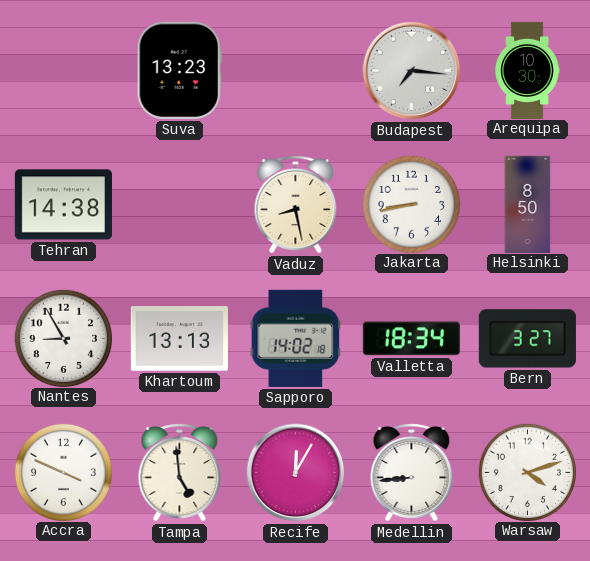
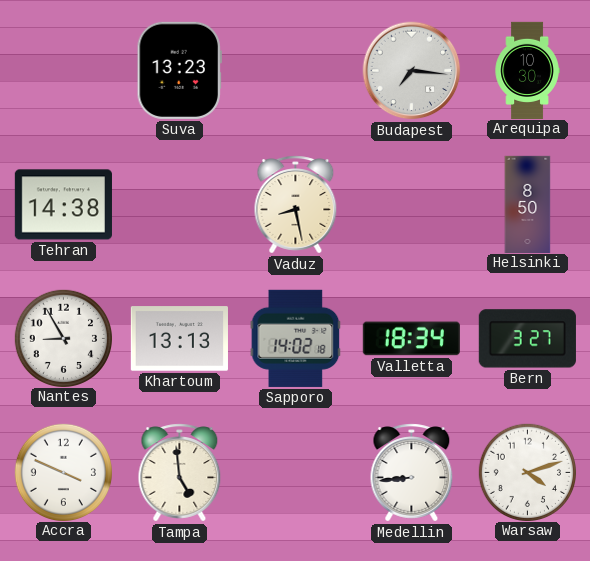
Jakarta: 8:43 -> none
Recife: 12:05 -> none
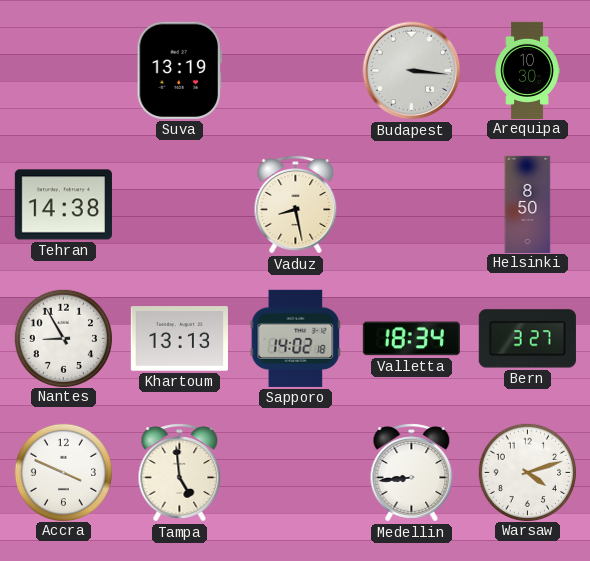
Suva: 13:23 -> 13:19
Budapest: 7:16 -> 3:16
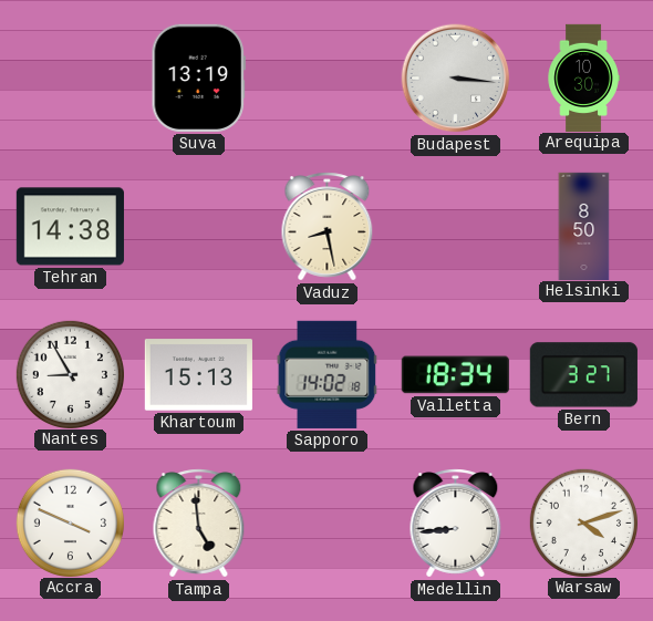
Khartoum: 13:13 -> 15:13
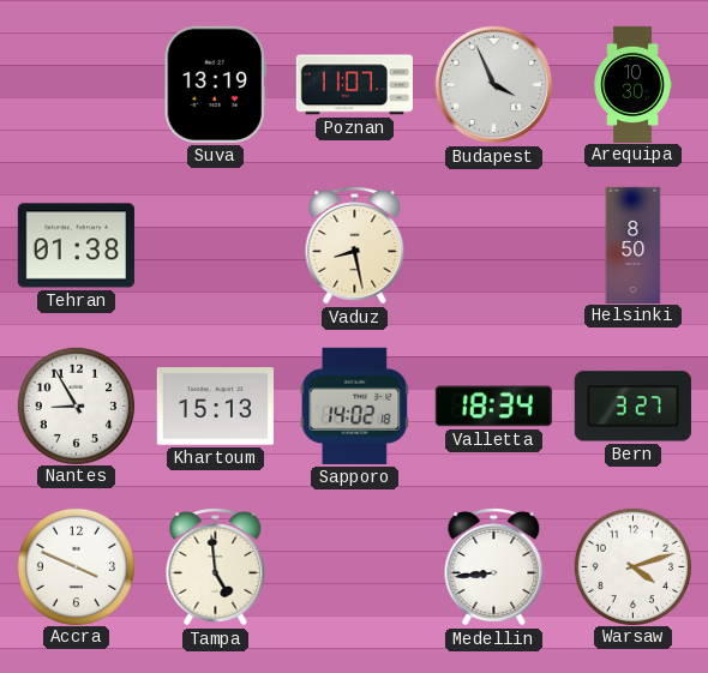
Poznan: none -> 11:07
Budapest: 3:16 -> 3:56
Tehran: 14:38 -> 01:38
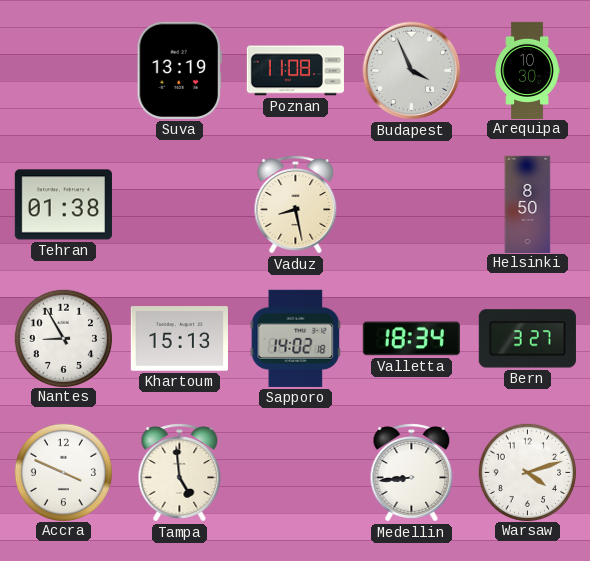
Poznan: 11:07 -> 11:08
